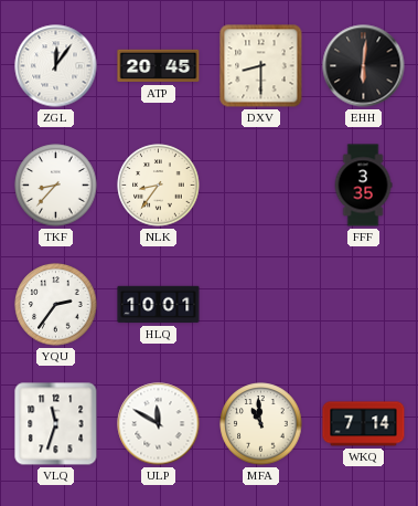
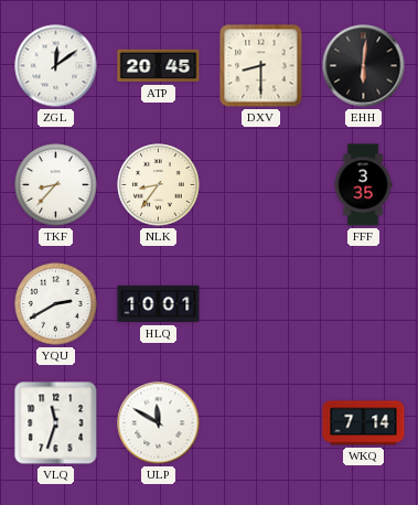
ZGL: 12:06 -> 12:09
YQU: 2:36 -> 2:40
MFA: 10:59 -> none
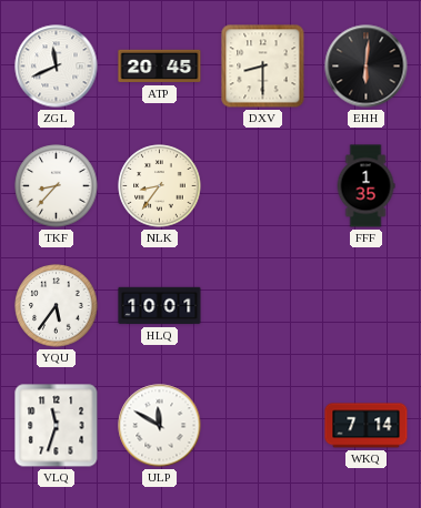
ZGL: 12:09 -> 11:41
FFF: 3:35 -> 1:35
YQU: 2:40 -> 5:36
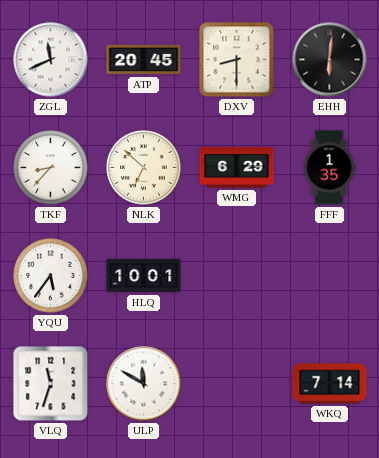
NLK: 8:36 -> 6:52
WMG: none -> 6:29
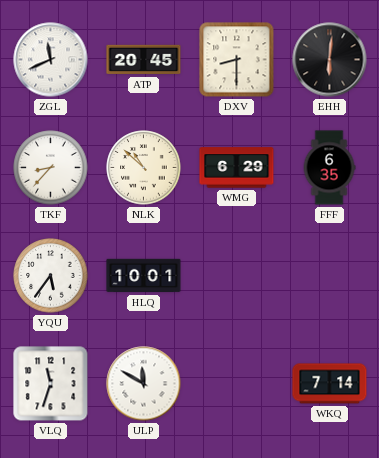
NLK: 6:52 -> 10:52
FFF: 1:35 -> 6:35
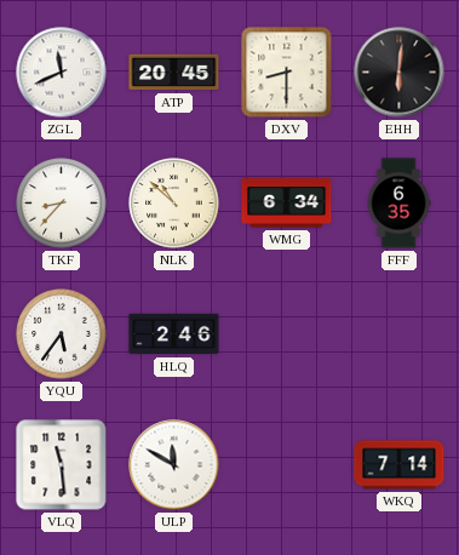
WMG: 6:29 -> 6:34
HLQ: 10:01 -> 2:46
VLQ: 11:33 -> 11:29
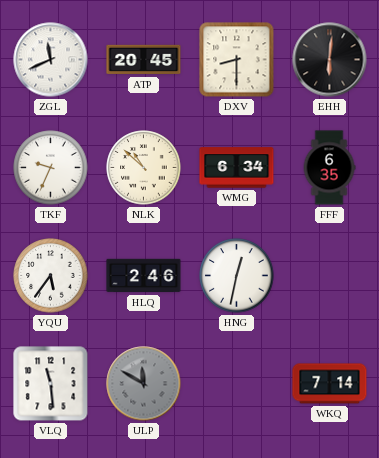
TKF: 8:37 -> 9:34
HNG: none -> 12:32
ULP dial: white -> grey
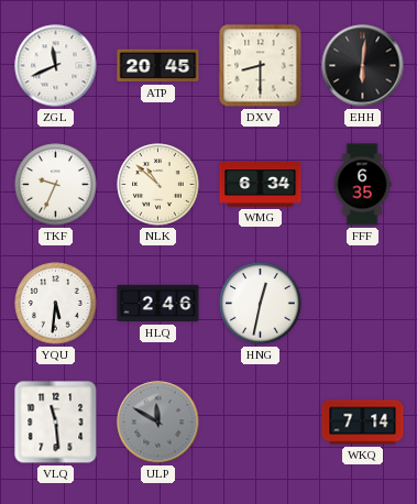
YQU: 5:36 -> 5:31
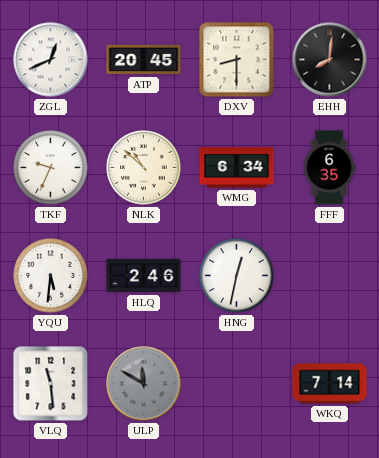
ZGL: 11:41 -> 12:41
EHH: 6:01 -> 8:01
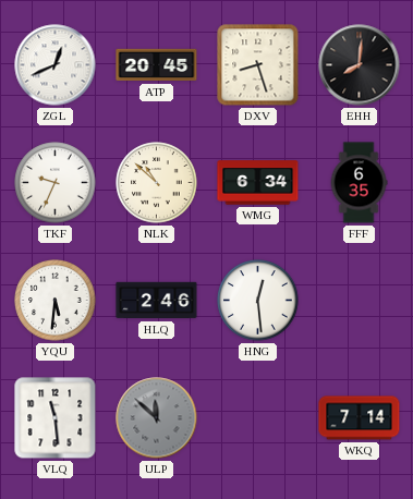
DXV: 8:30 -> 8:27
HNG: 12:32 -> 12:29
ULP: 11:50 -> 11:52
